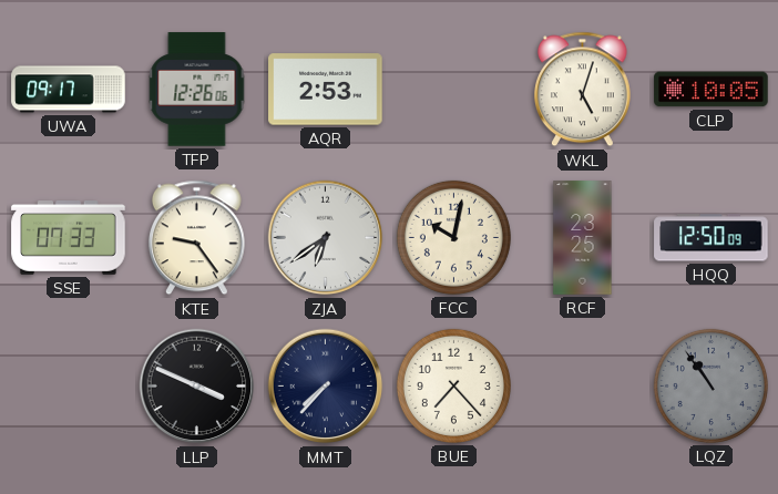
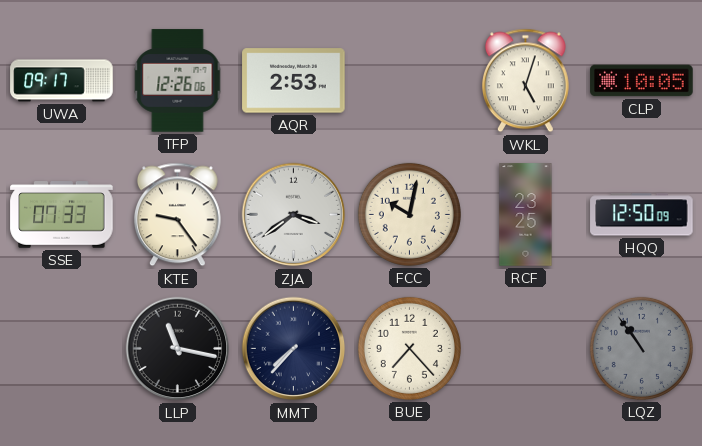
ZJA: 6:39 -> 3:39
LLP: 3:49 -> 11:17
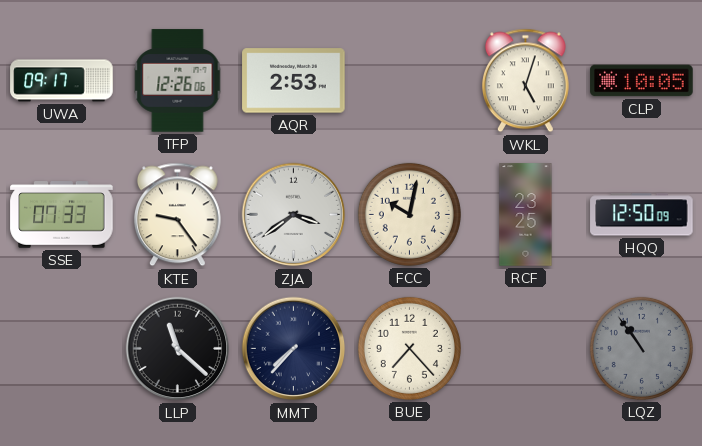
LLP: 11:17 -> 11:22
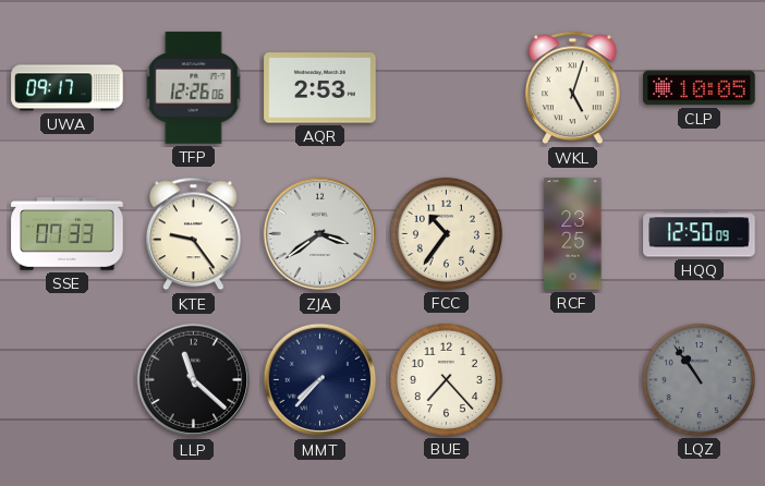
FCC: 10:02 -> 10:36
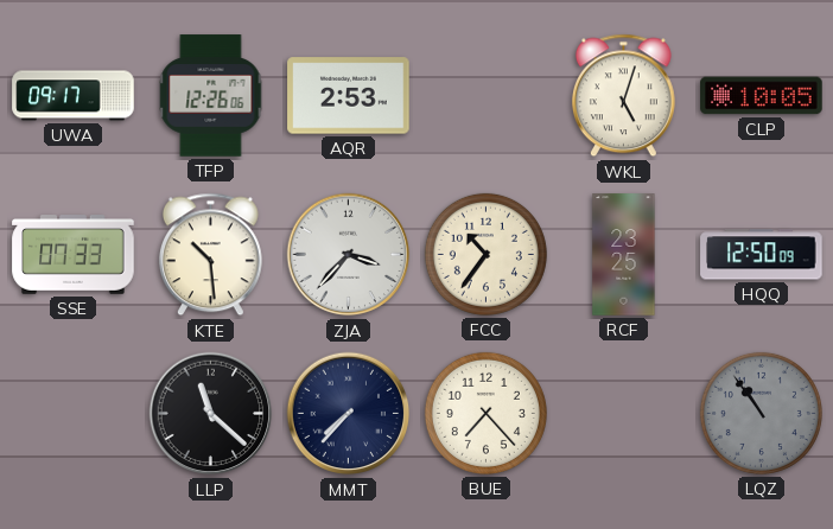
KTE: 9:24 -> 10:29
ZJA: 3:39 -> 3:37
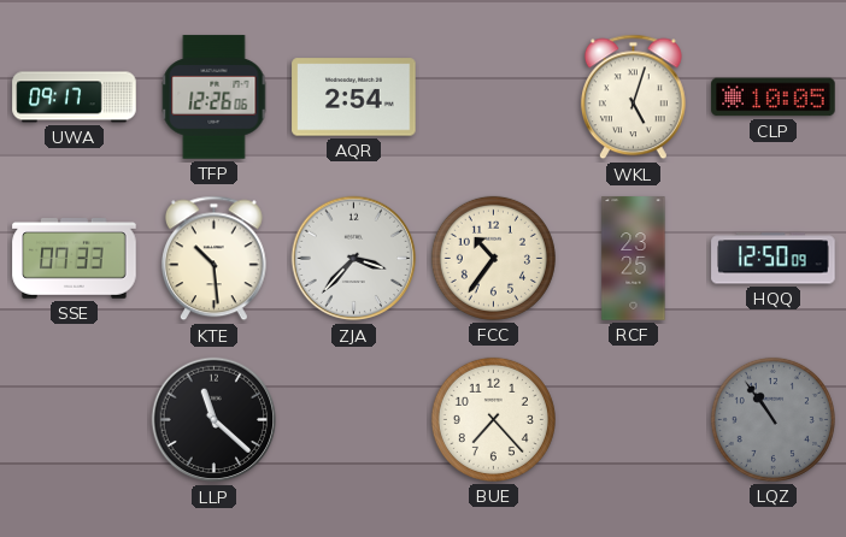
AQR: 2:53 -> 2:54
MMT: 7:37 -> none
